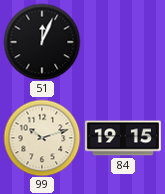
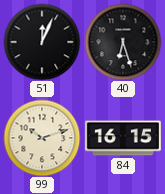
40: none -> 6:27
84: 19:15 -> 16:15
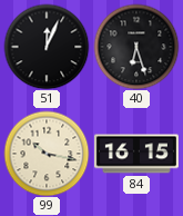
99: 10:12 -> 10:17
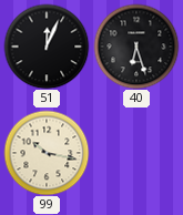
84: 16:15 -> none
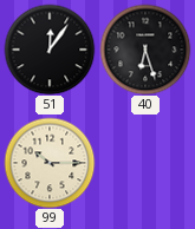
51: 12:04 -> 12:06
99: 10:17 -> 10:15
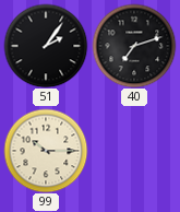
51: 12:06 -> 2:06
40: 6:27 -> 7:12
